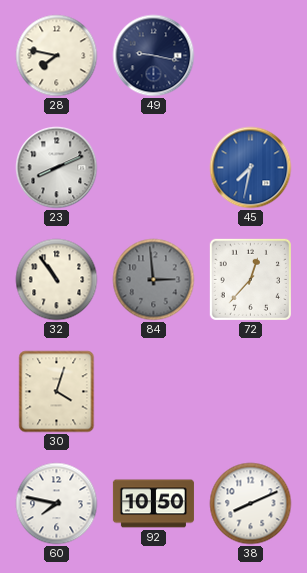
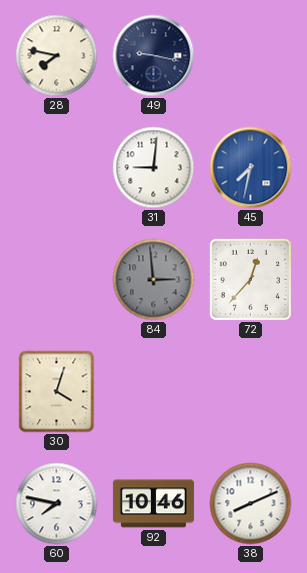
23: 8:11 -> none
31: none -> 9:01
32: 10:54 -> none
92: 10:50 -> 10:46
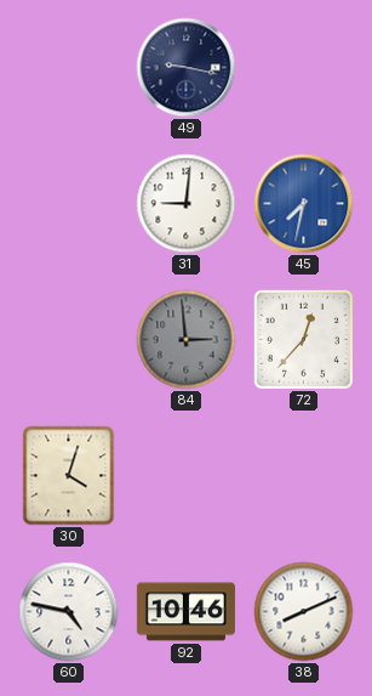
28: 7:47 -> none
60: 7:47 -> 4:47
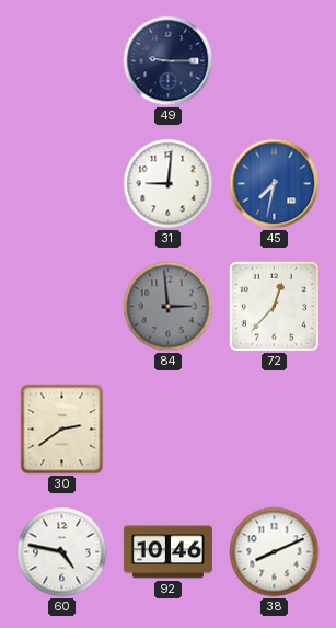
49: 9:17 -> 9:15
30: 4:03 -> 2:39
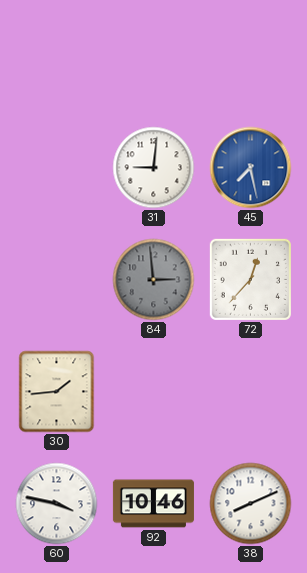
49: 9:15 -> none
45: 7:32 -> 7:28
30: 2:39 -> 1:44
60: 4:47 -> 3:47
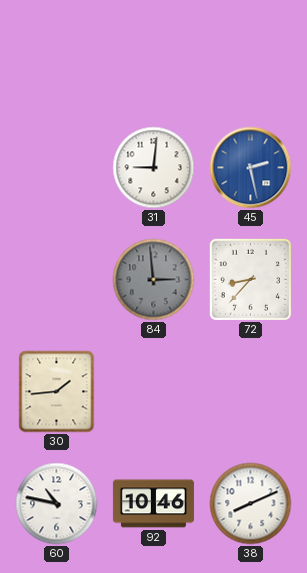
45: 7:28 -> 2:28
72: 12:37 -> 8:37
60: 3:47 -> 10:47
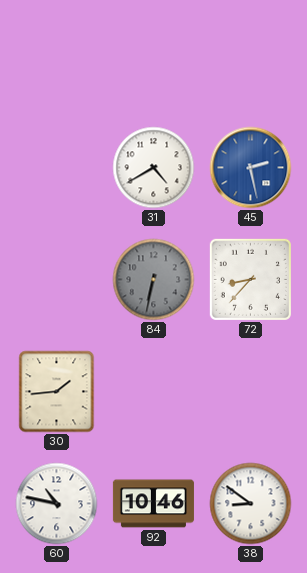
31: 9:01 -> 4:40
84: 2:59 -> 6:32
38: 8:11 -> 8:51
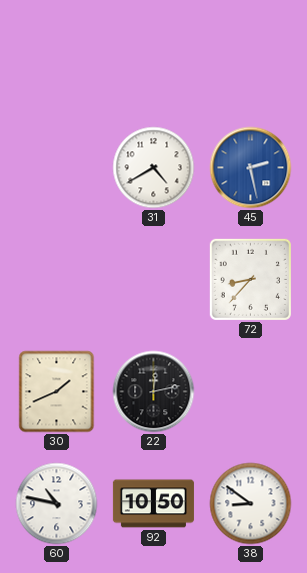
84: 6:32 -> none
30: 1:44 -> 1:41
22: none -> 12:13
92: 10:46 -> 10:50
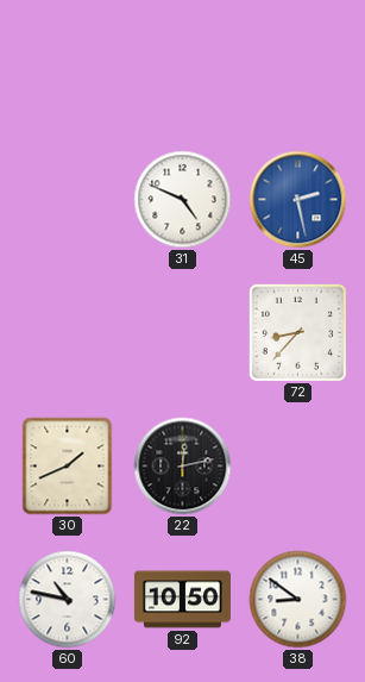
31: 4:40 -> 4:49
